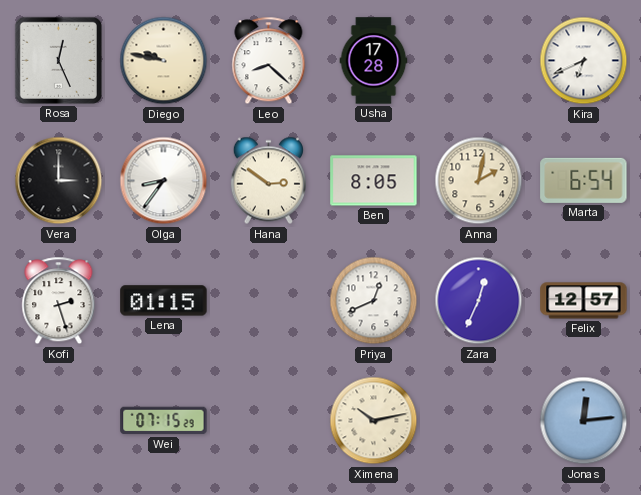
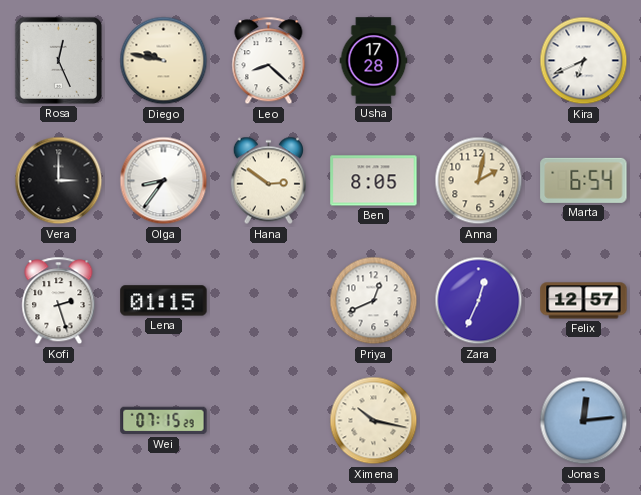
Ximena: 10:13 -> 10:17
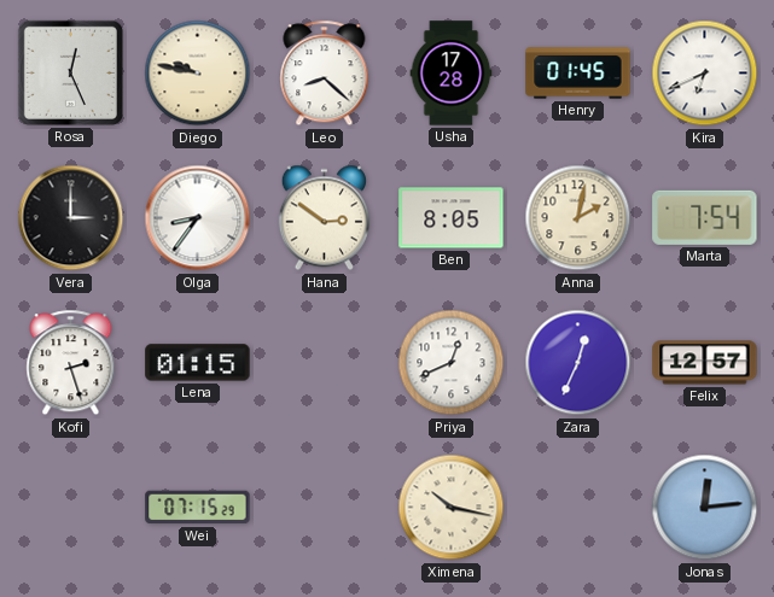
Henry: none -> 01:45
Marta: 6:54 -> 7:54
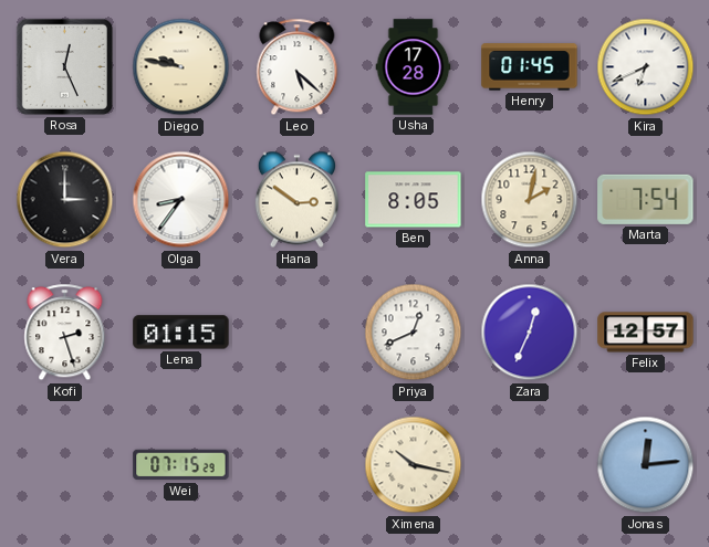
Leo: 8:22 -> 5:22
